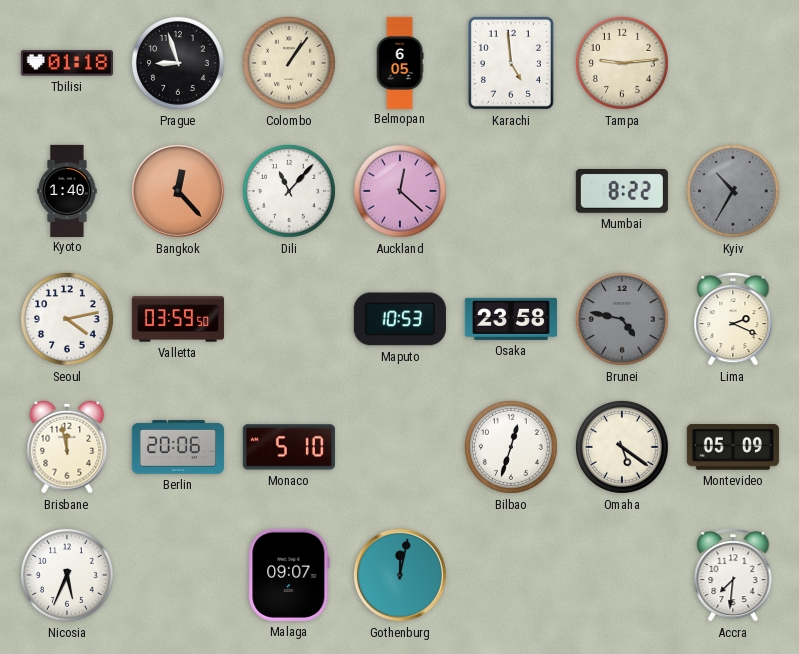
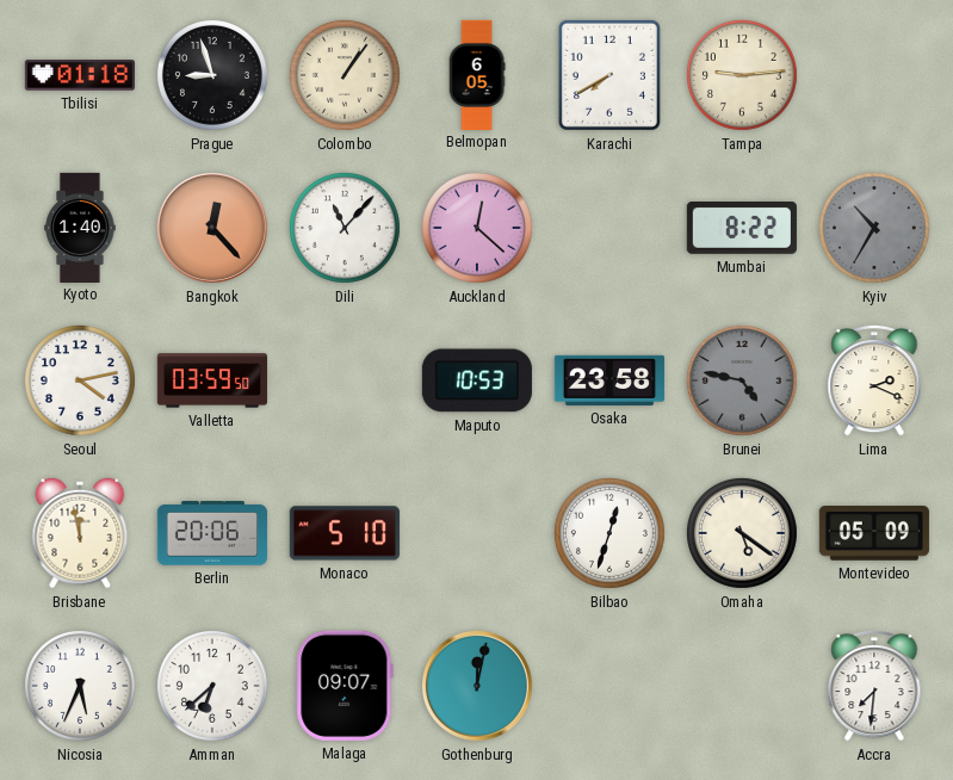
Karachi: 4:59 -> 7:40
Amman: none -> 6:38
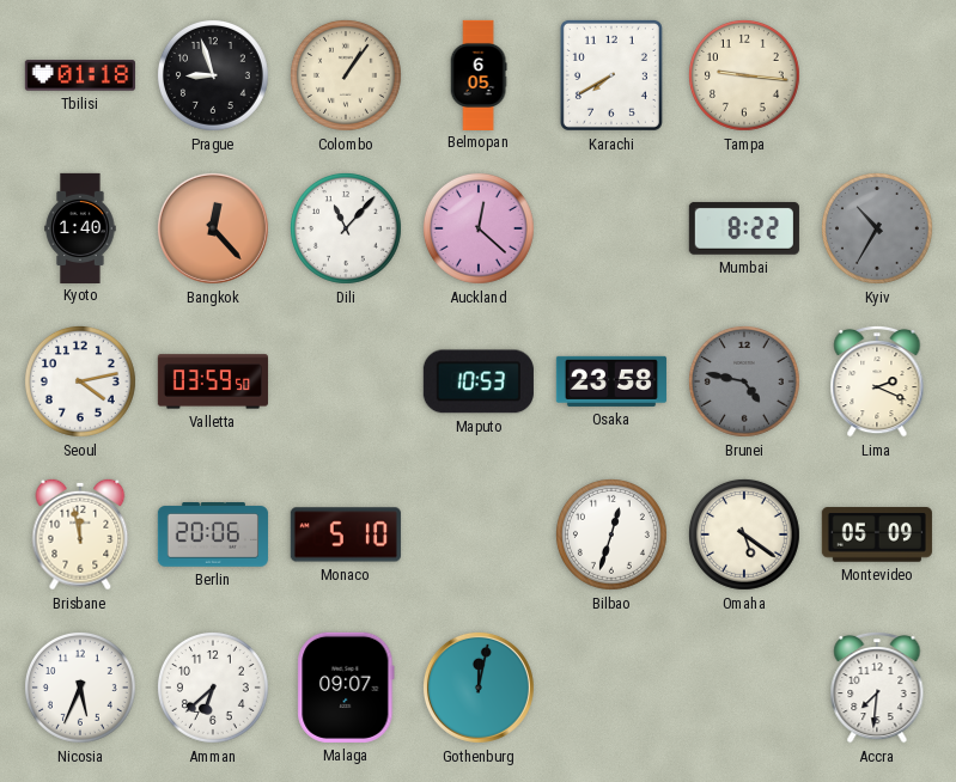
Tampa: 9:14 -> 9:16
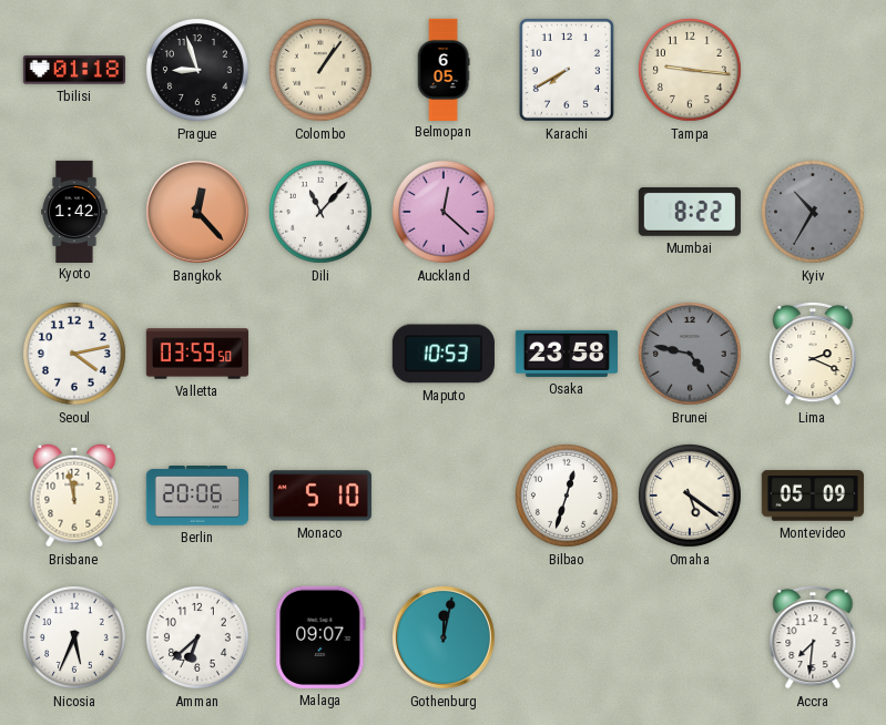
Kyoto: 1:40 -> 1:42
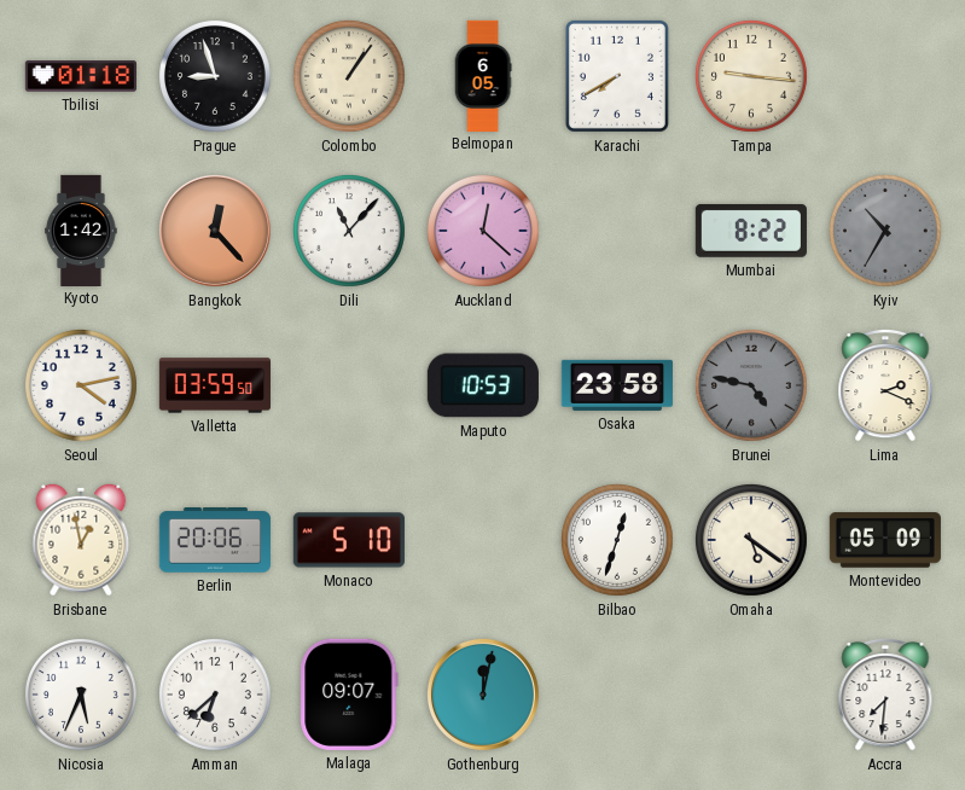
Brisbane: 11:58 -> 12:58
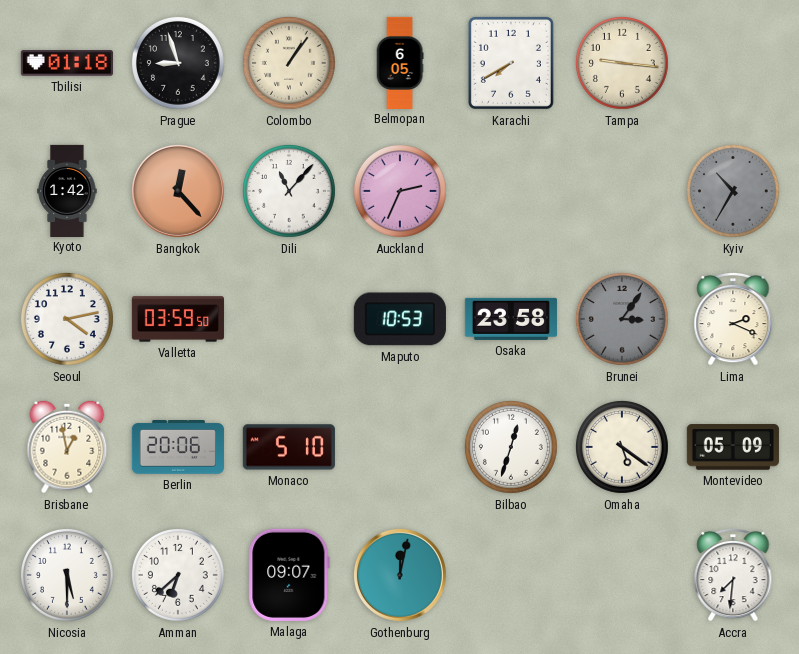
Auckland: 12:22 -> 2:34
Mumbai: 8:22 -> none
Brunei: 4:47 -> 3:06
Nicosia: 5:34 -> 5:30
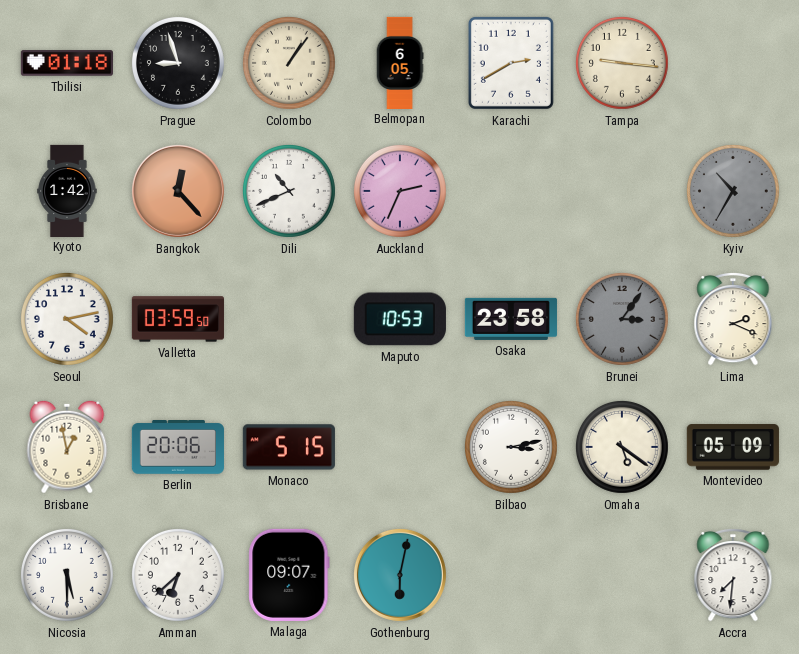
Karachi: 7:40 -> 2:40
Dili: 11:07 -> 10:41
Monaco: 5:10 -> 5:15
Bilbao: 12:33 -> 3:13
Gothenburg: 12:02 -> 6:02
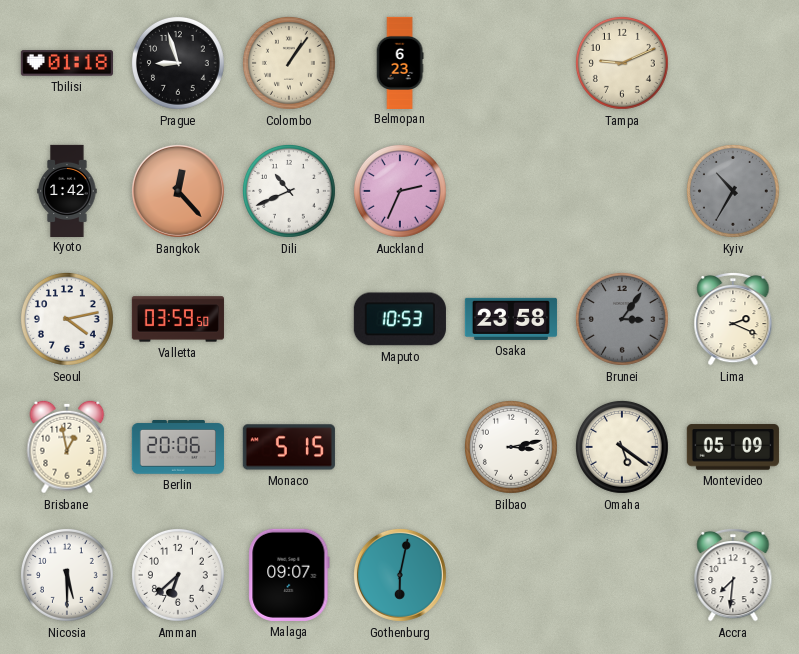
Belmopan: 6:05 -> 6:23
Karachi: 2:40 -> none
Tampa: 9:16 -> 9:11
